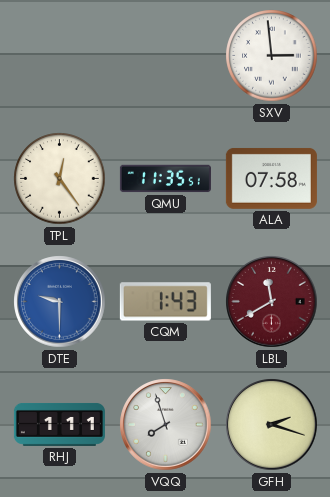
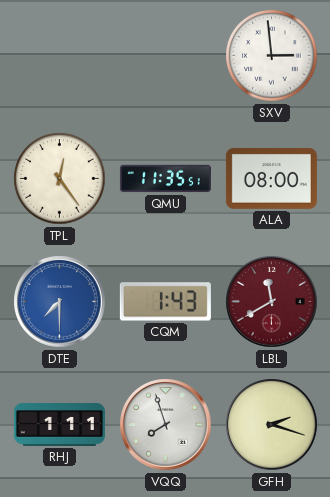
ALA: 07:58 -> 08:00
DTE: 9:30 -> 7:30
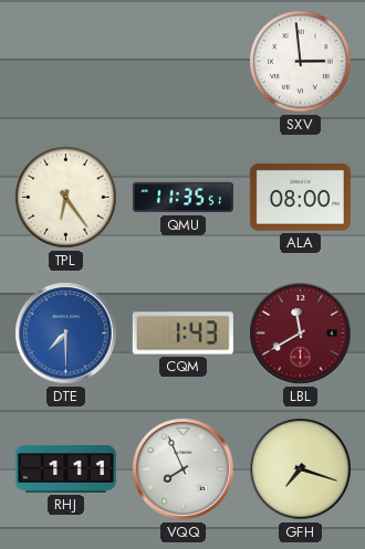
TPL: 12:24 -> 6:24
VQQ: 7:57 -> 7:56
GFH: 2:18 -> 7:18
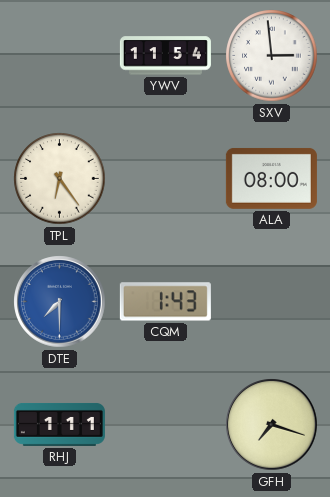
YWV: none -> 11:54
QMU: 11:35 -> none
LBL: 11:40 -> none
VQQ: 7:56 -> none
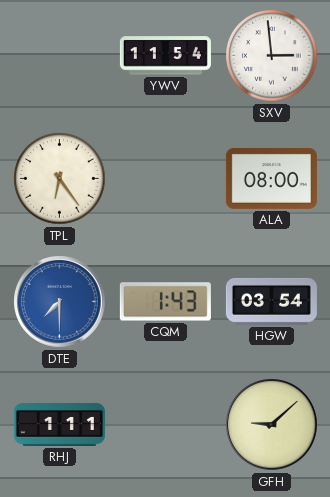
HGW: none -> 03:54
GFH: 7:18 -> 9:08
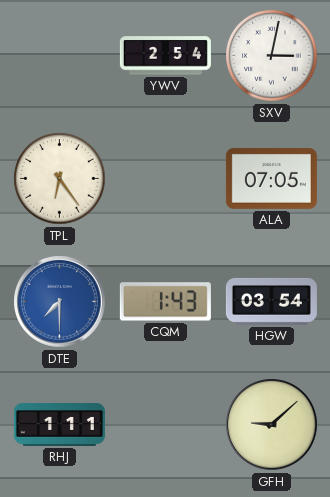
YWV: 11:54 -> 2:54
SXV: 2:59 -> 3:02
ALA: 08:00 -> 07:05
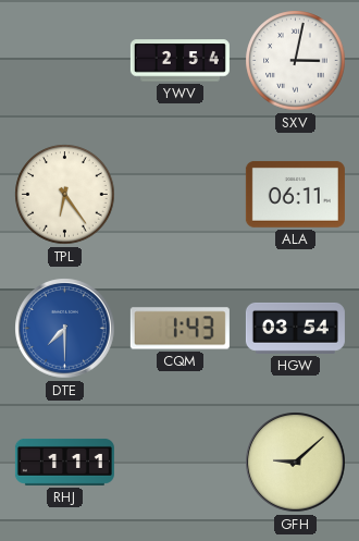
ALA: 07:05 -> 06:11
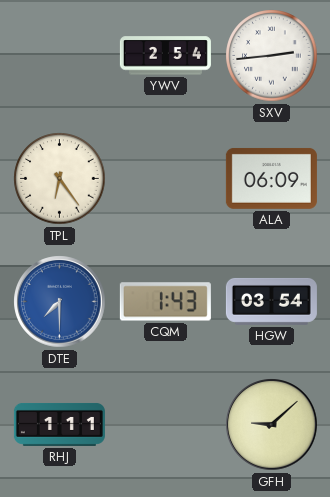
SXV: 3:02 -> 2:44
ALA: 06:11 -> 06:09
